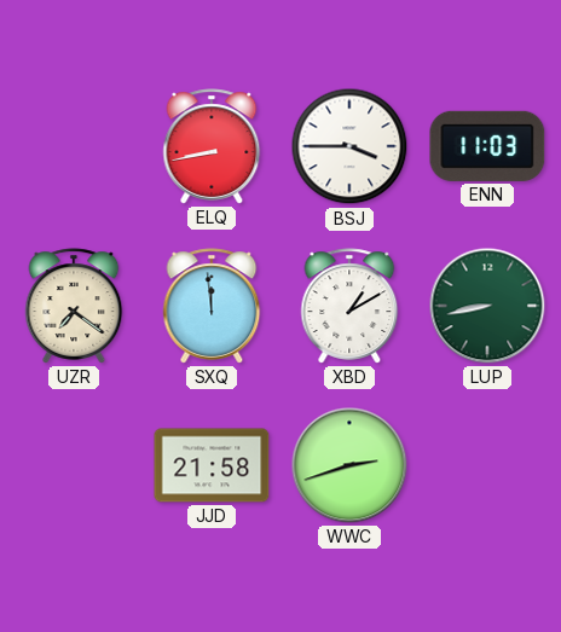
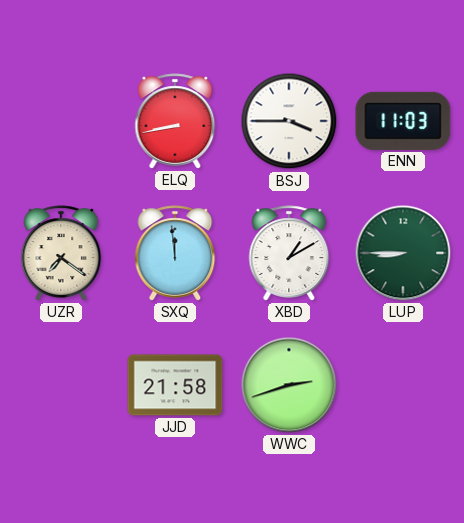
LUP: 8:43 -> 8:45
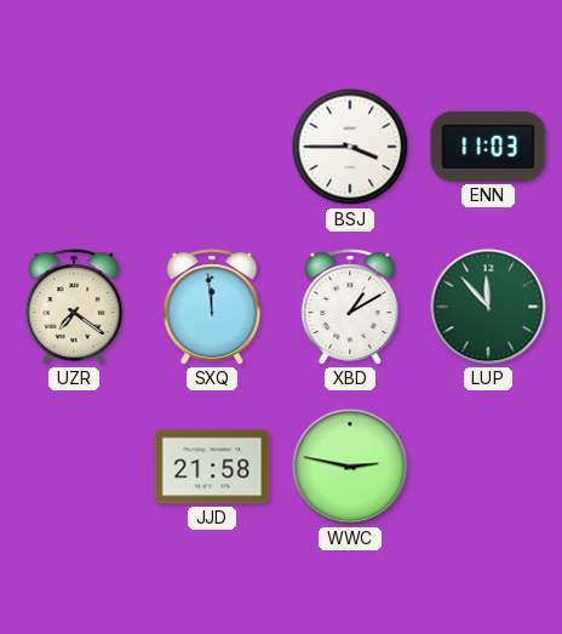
ELQ: 8:43 -> none
LUP: 8:45 -> 11:53
WWC: 2:42 -> 2:47
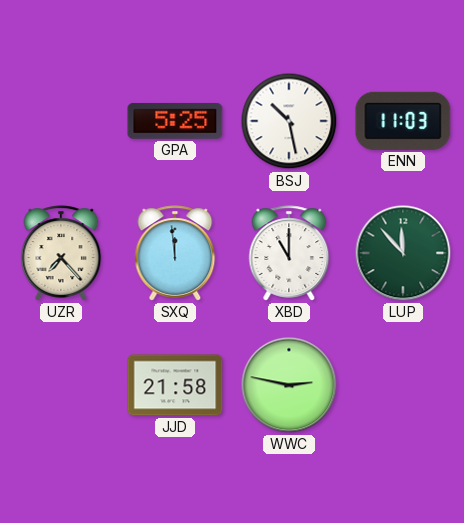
GPA: none -> 5:25
BSJ: 3:45 -> 10:28
UZR: 7:21 -> 7:23
XBD: 1:10 -> 11:00
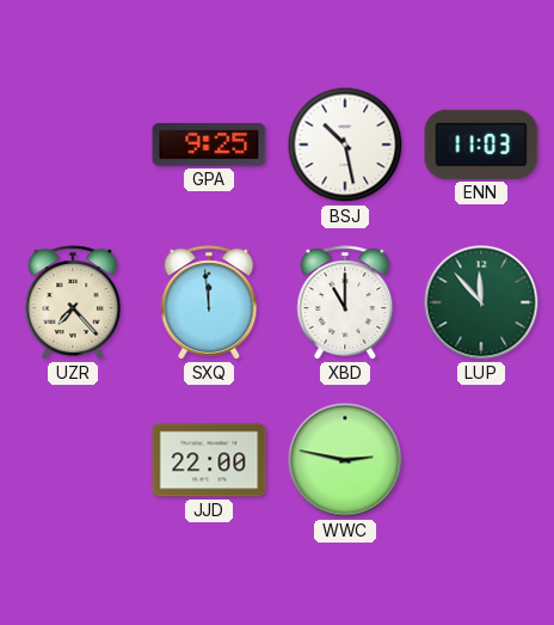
GPA: 5:25 -> 9:25
JJD: 21:58 -> 22:00
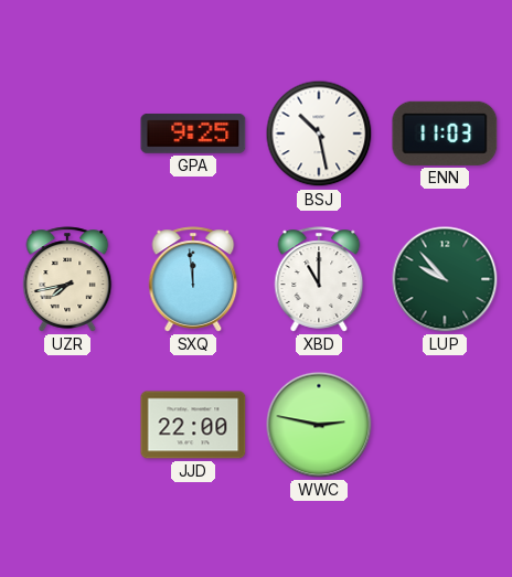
UZR: 7:23 -> 7:43
LUP: 11:53 -> 9:53
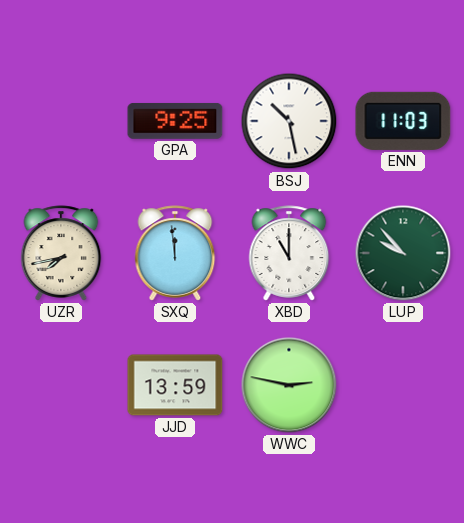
JJD: 22:00 -> 13:59
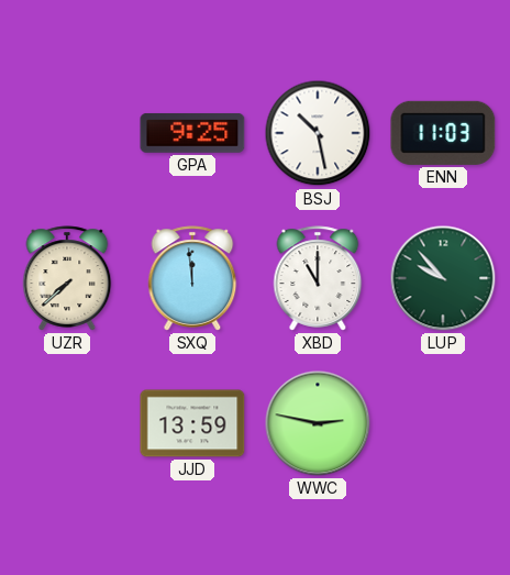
UZR: 7:43 -> 7:38
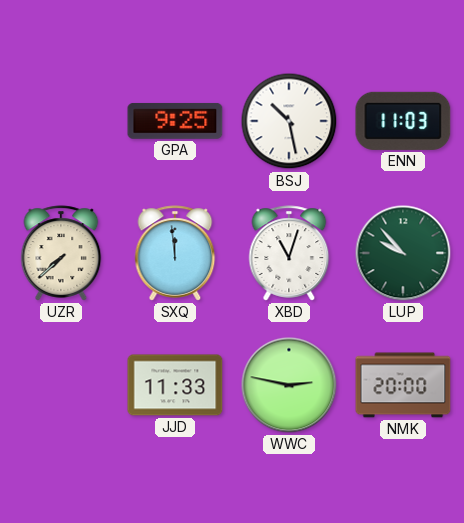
XBD: 11:00 -> 11:03
JJD: 13:59 -> 11:33
NMK: none -> 20:00
